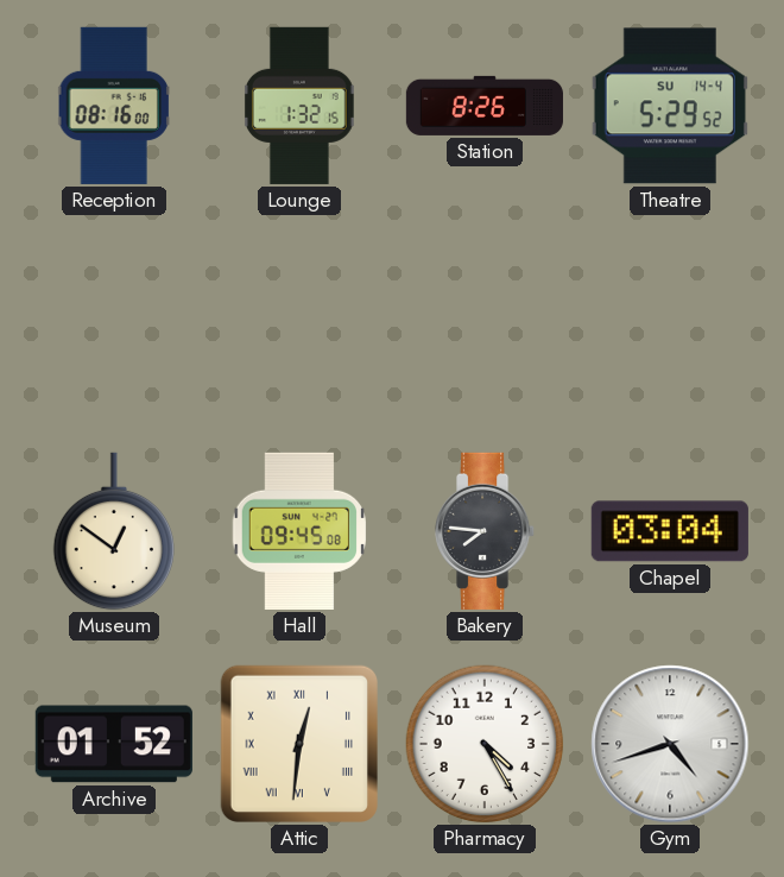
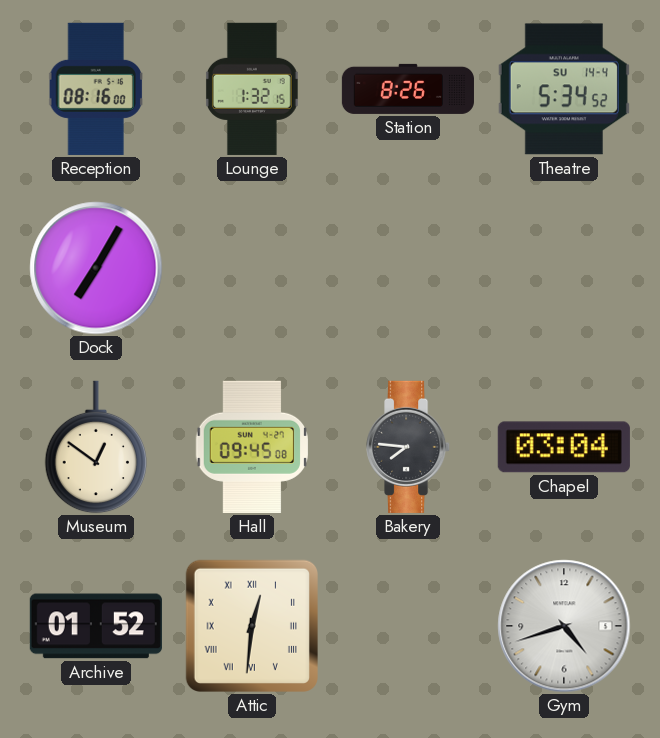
Theatre: 5:29 -> 5:34
Dock: none -> 7:05
Pharmacy: 4:25 -> none
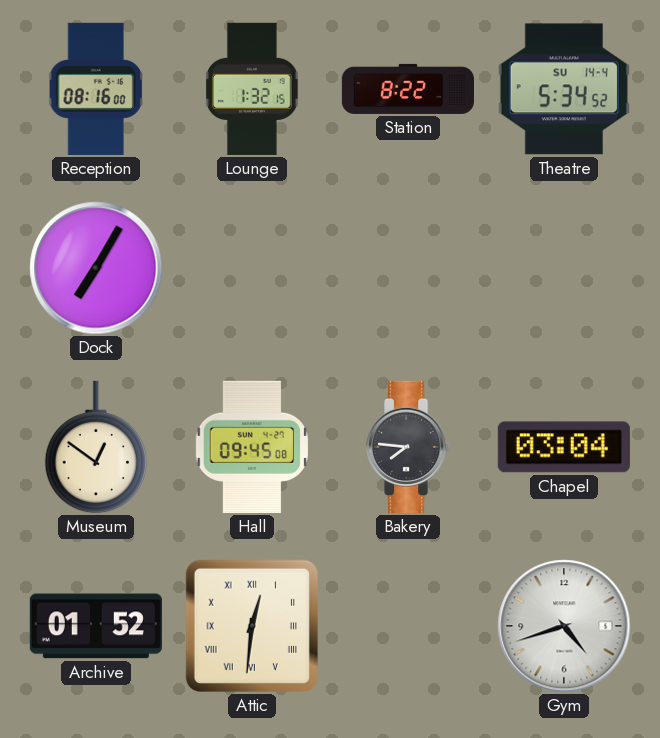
Station: 8:26 -> 8:22
